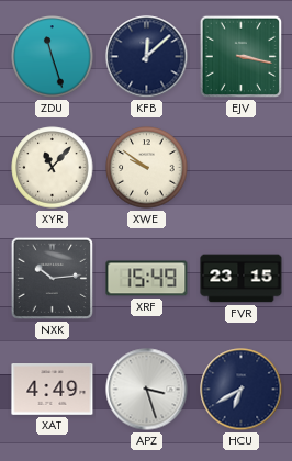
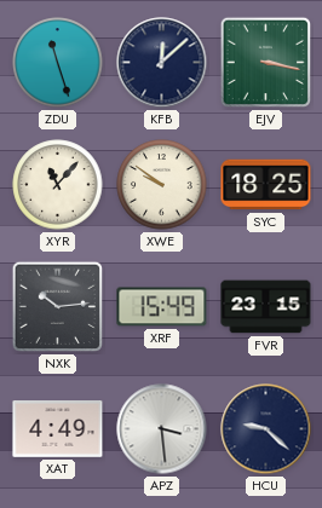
SYC: none -> 18:25
APZ: 3:27 -> 3:29
HCU: 6:40 -> 9:22
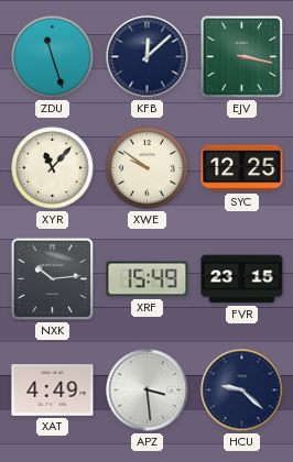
SYC: 18:25 -> 12:25
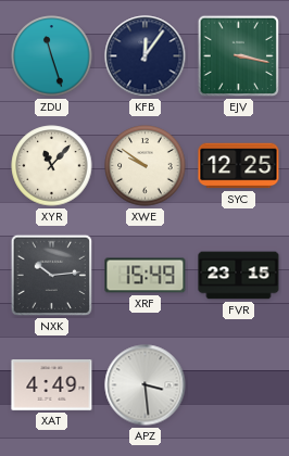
KFB: 12:08 -> 12:06
HCU: 9:22 -> none
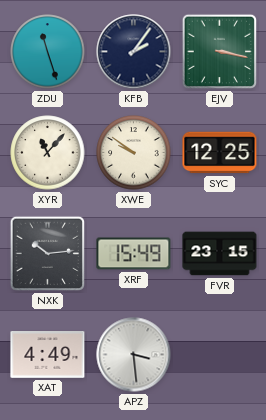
KFB: 12:06 -> 2:06
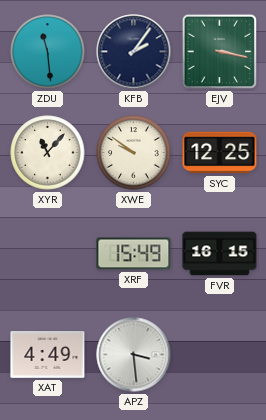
ZDU: 11:27 -> 11:29
NXK: 10:14 -> none
FVR: 23:15 -> 16:15
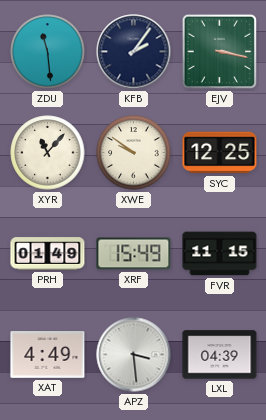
PRH: none -> 01:49
FVR: 16:15 -> 11:15
LXL: none -> 04:39
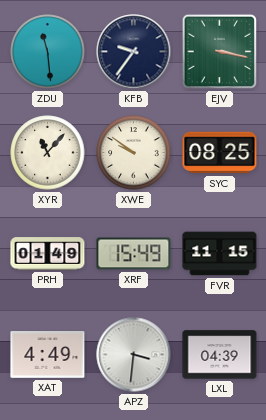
KFB: 2:06 -> 9:36
SYC: 12:25 -> 08:25
APZ: 3:29 -> 3:31
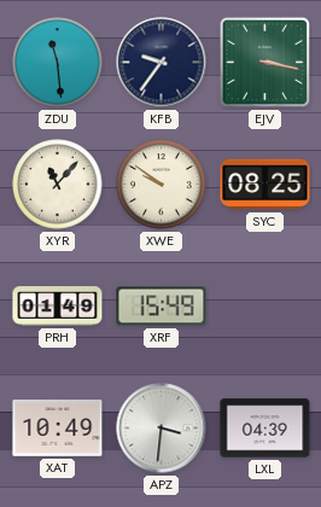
FVR: 11:15 -> none
XAT: 4:49 -> 10:49
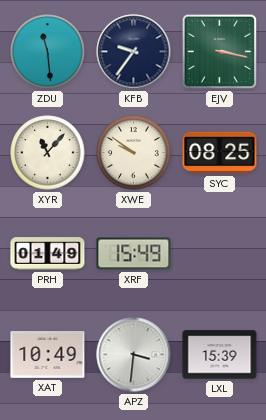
LXL: 04:39 -> 15:39
